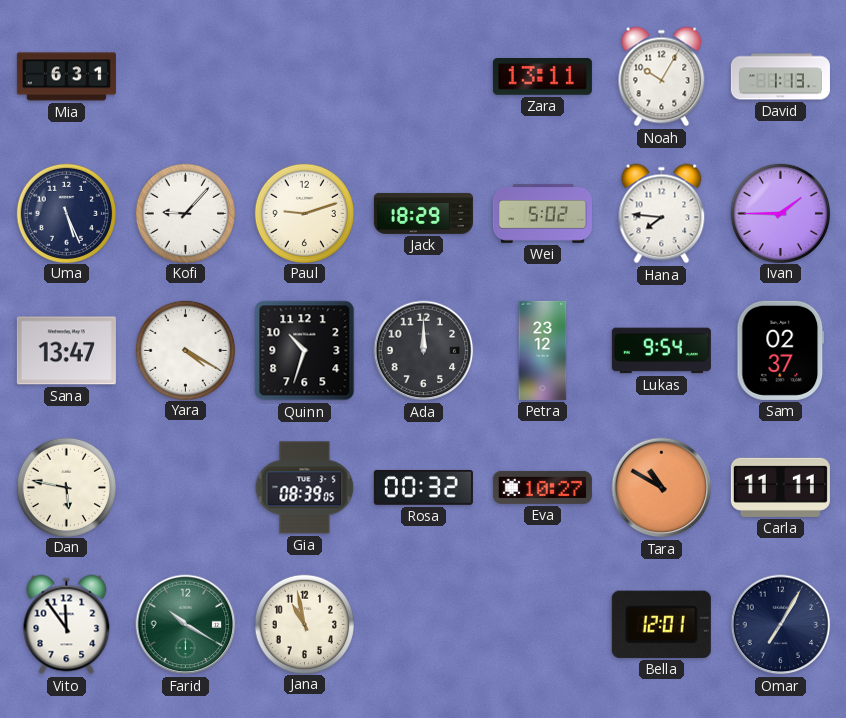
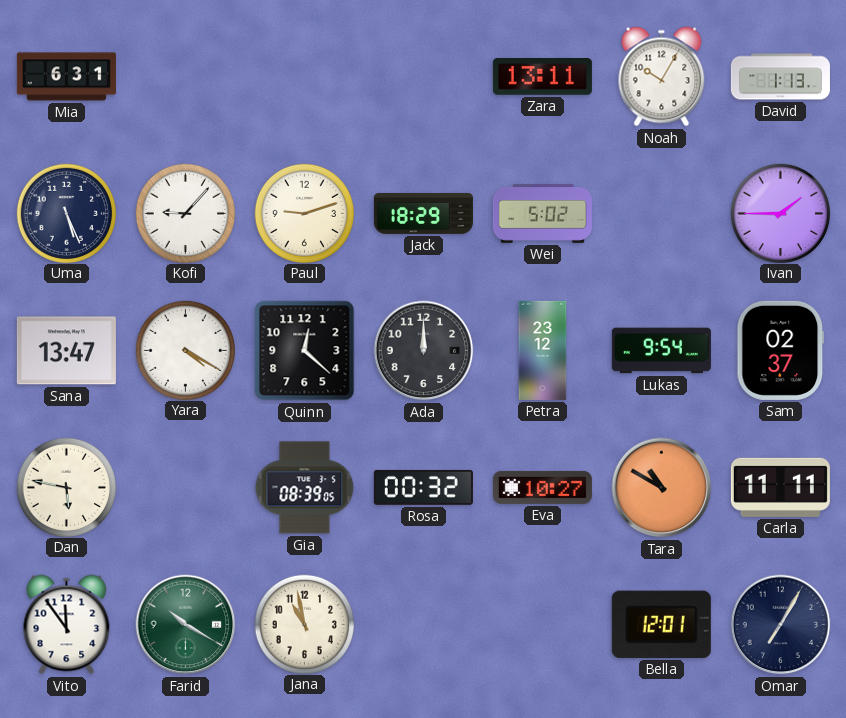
Hana: 7:46 -> none
Quinn: 10:33 -> 12:22
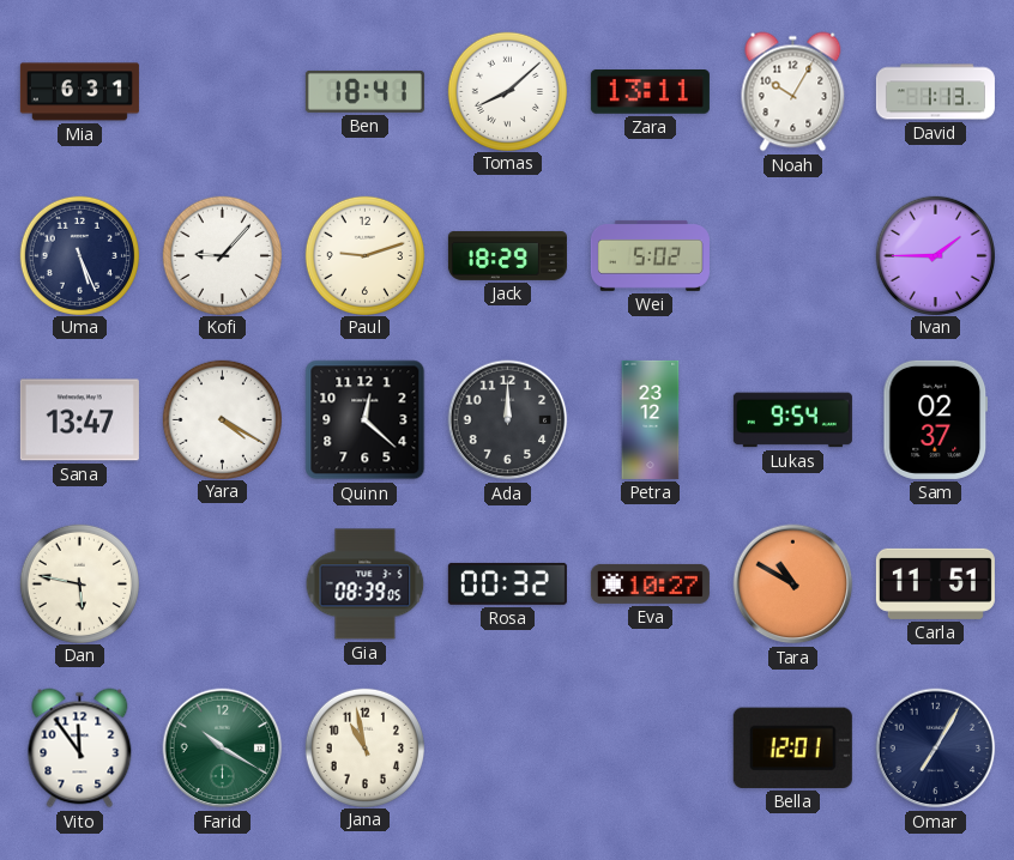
Ben: none -> 18:41
Tomas: none -> 8:08
Carla: 11:11 -> 11:51
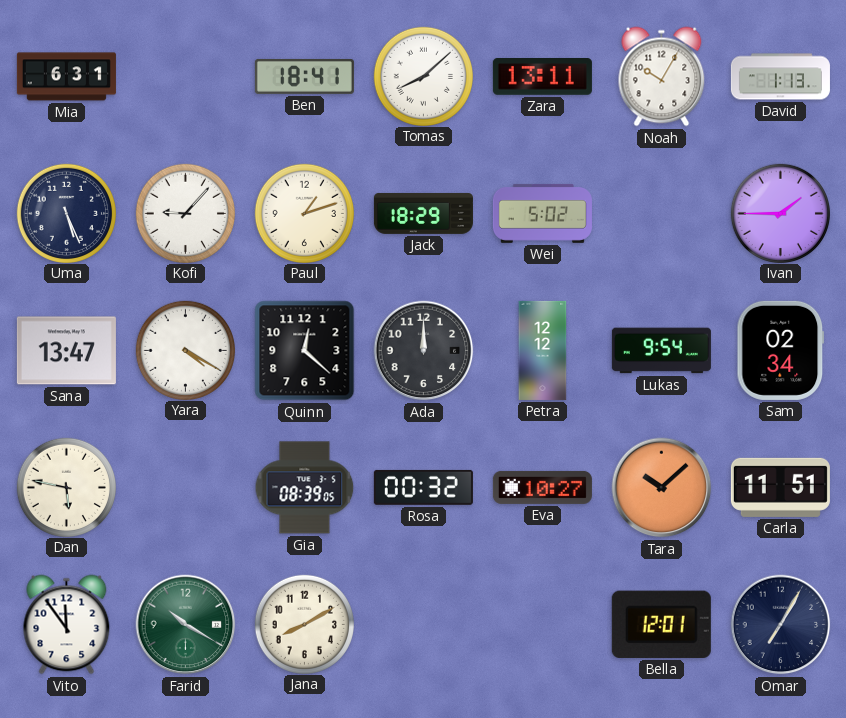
Paul: 9:12 -> 1:12
Petra: 23:12 -> 12:12
Sam: 02:37 -> 02:34
Tara: 10:50 -> 10:08
Jana: 10:58 -> 8:10
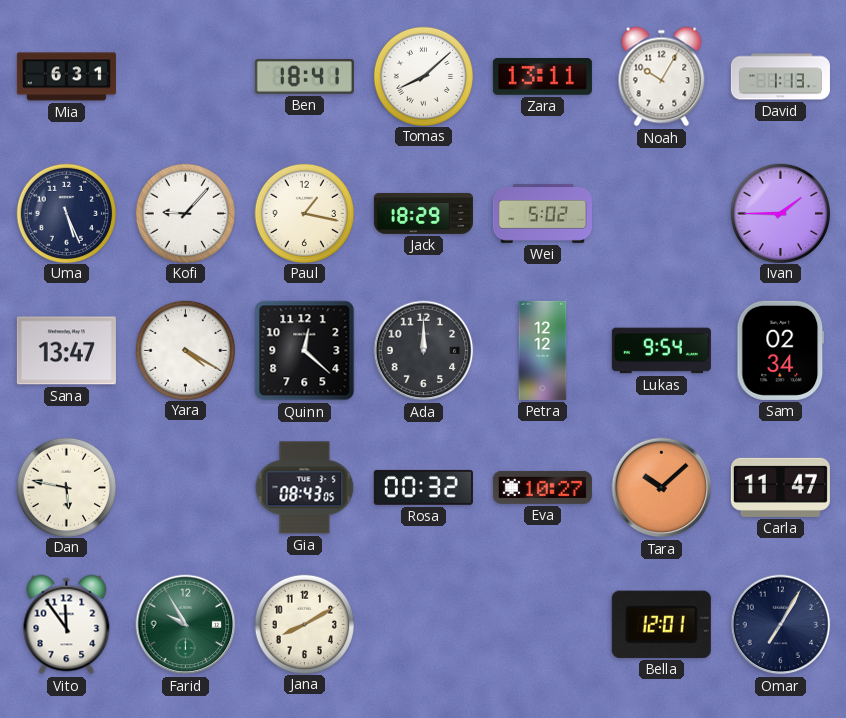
Paul: 1:12 -> 1:17
Gia: 08:39 -> 08:43
Carla: 11:51 -> 11:47
Farid: 10:20 -> 9:55
